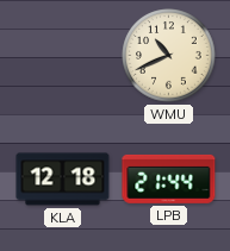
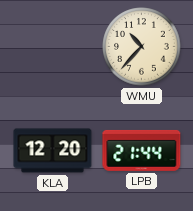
WMU: 10:41 -> 10:37
KLA: 12:18 -> 12:20
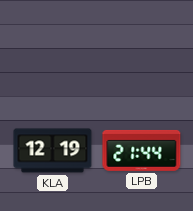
WMU: 10:37 -> none
KLA: 12:20 -> 12:19
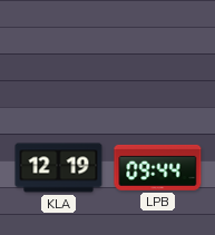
LPB: 21:44 -> 09:44
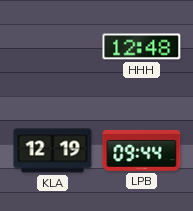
HHH: none -> 12:48
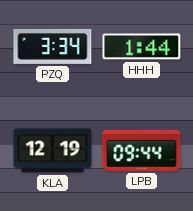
PZQ: none -> 3:34
HHH: 12:48 -> 1:44
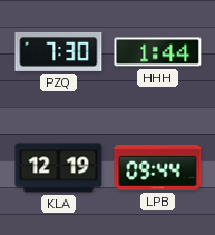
PZQ: 3:34 -> 7:30
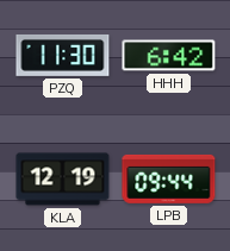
PZQ: 7:30 -> 11:30
HHH: 1:44 -> 6:42
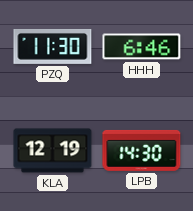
HHH: 6:42 -> 6:46
LPB: 09:44 -> 14:30
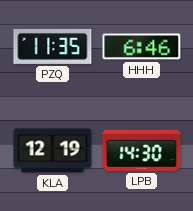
PZQ: 11:30 -> 11:35
